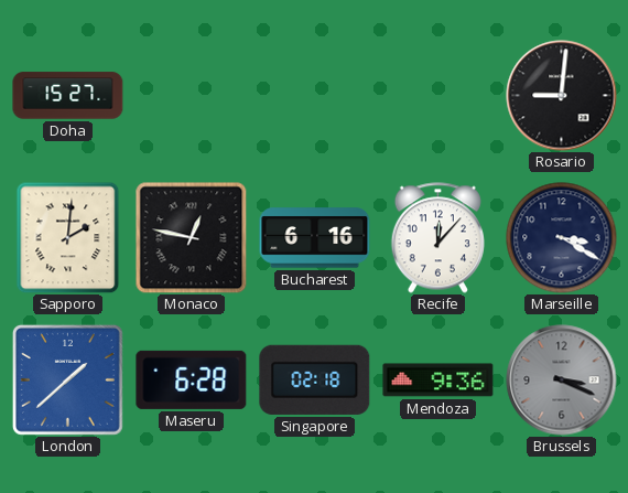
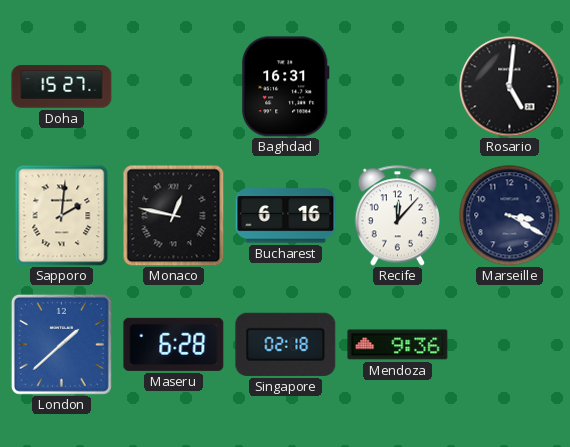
Baghdad: none -> 16:31
Rosario: 9:01 -> 5:01
Brussels: 3:19 -> none
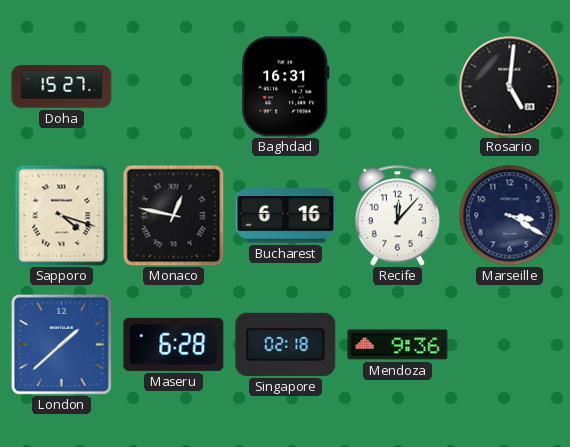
Sapporo: 2:01 -> 4:18
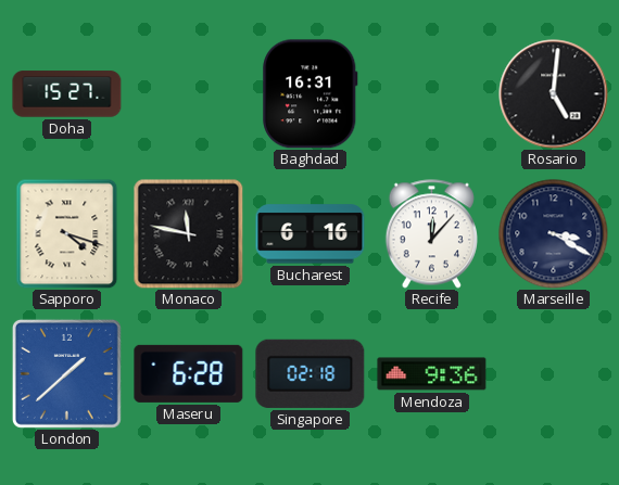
Monaco: 12:47 -> 11:47
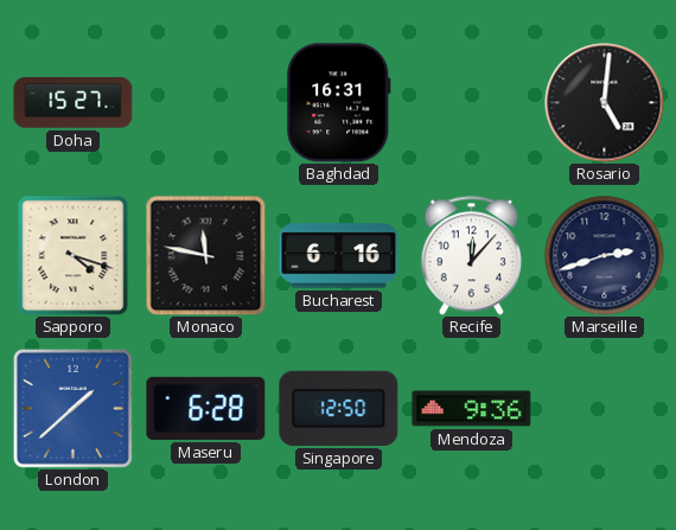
Marseille: 3:20 -> 2:42
Singapore: 02:18 -> 12:50
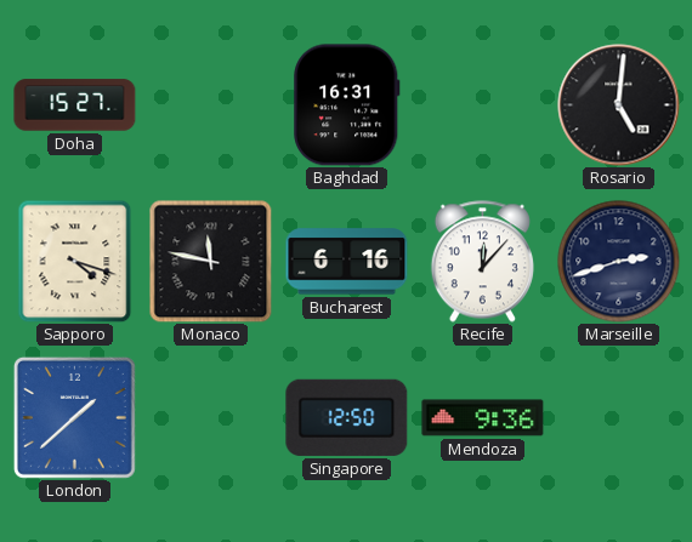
Maseru: 6:28 -> none
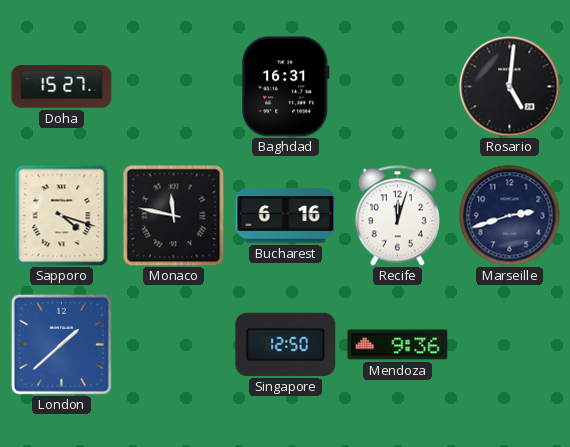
Recife: 12:07 -> 12:03
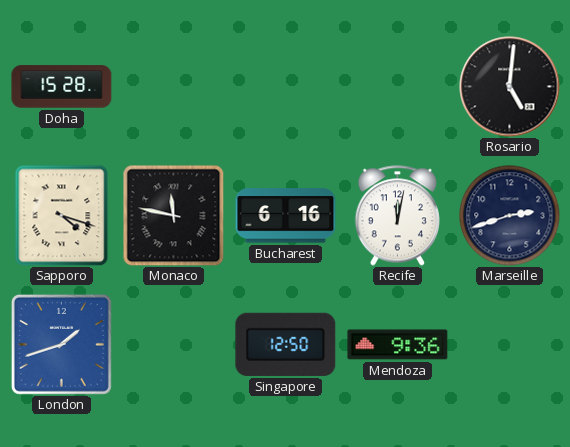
Doha: 15:27 -> 15:28
Baghdad: 16:31 -> none
Recife: 12:03 -> 12:02
London: 1:38 -> 1:42
